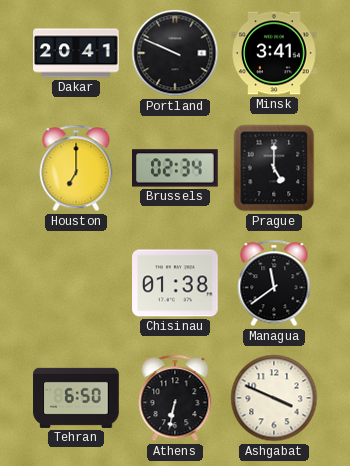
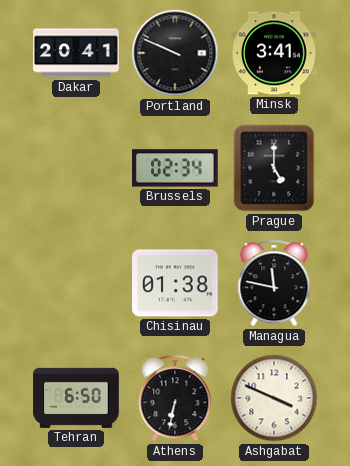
Houston: 7:00 -> none
Managua: 11:39 -> 11:47
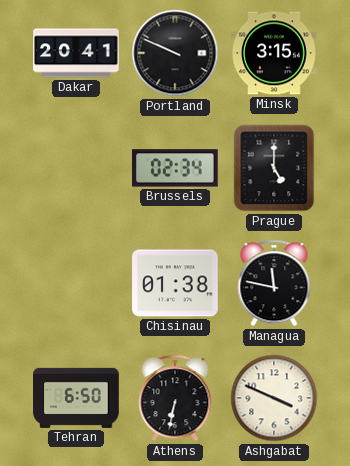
Minsk: 3:41 -> 3:15
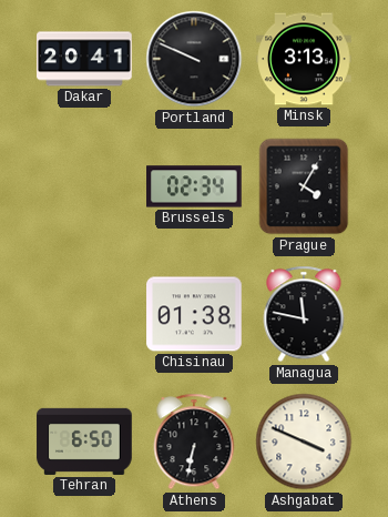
Minsk: 3:15 -> 3:13
Prague: 5:00 -> 4:05
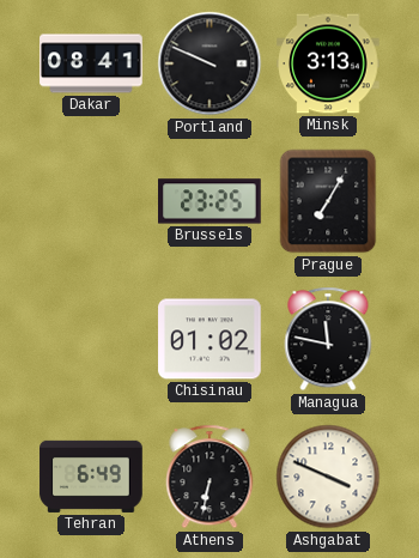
Dakar: 20:41 -> 08:41
Brussels: 02:34 -> 23:25
Prague: 4:05 -> 7:05
Chisinau: 01:38 -> 01:02
Tehran: 6:50 -> 6:49
